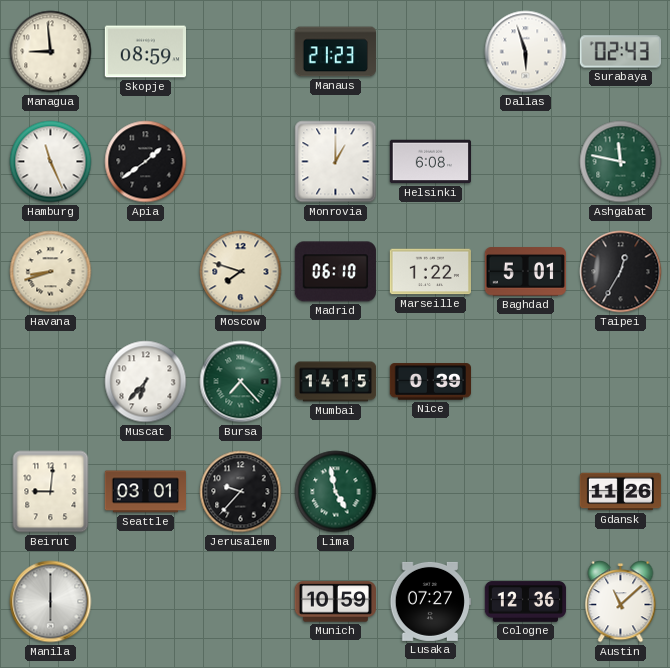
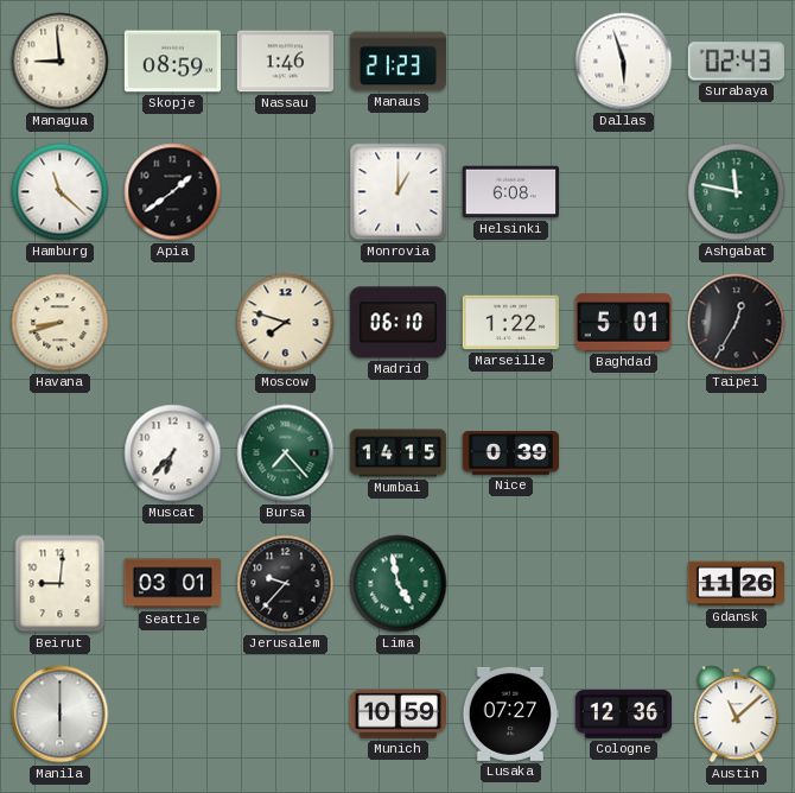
Nassau: none -> 1:46
Hamburg: 11:26 -> 11:22
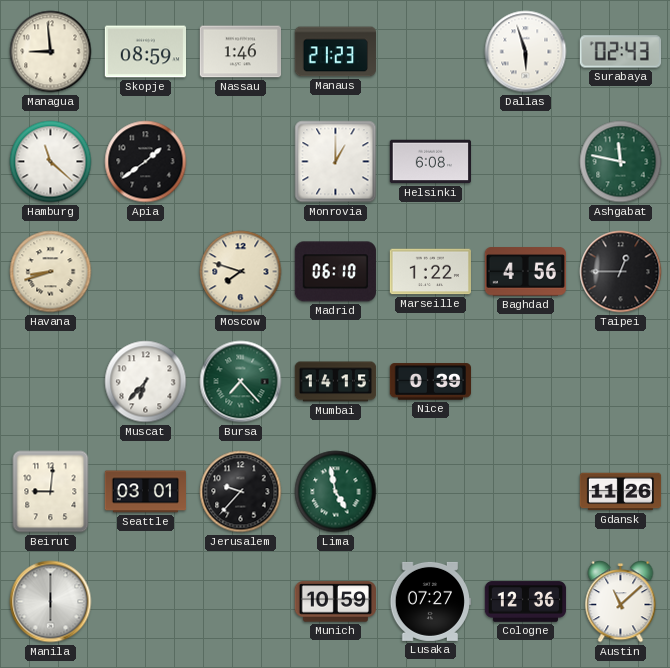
Baghdad: 5:01 -> 4:56
Taipei: 12:35 -> 12:45
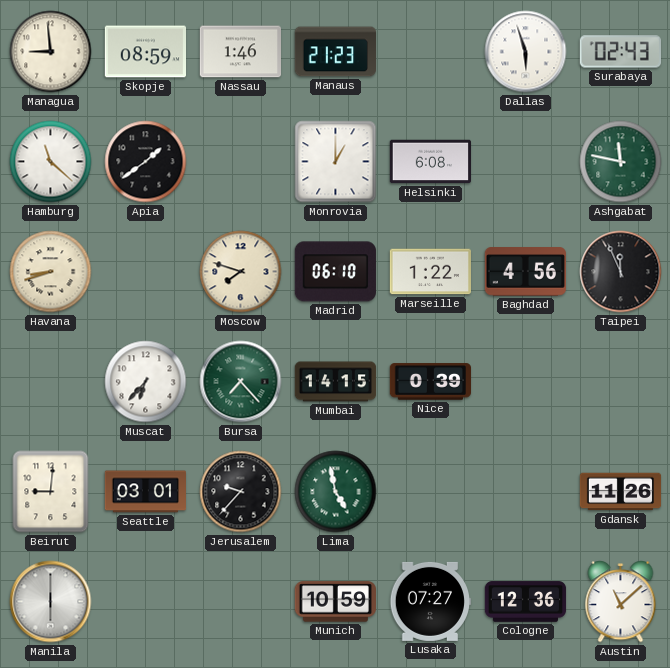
Taipei: 12:45 -> 11:56
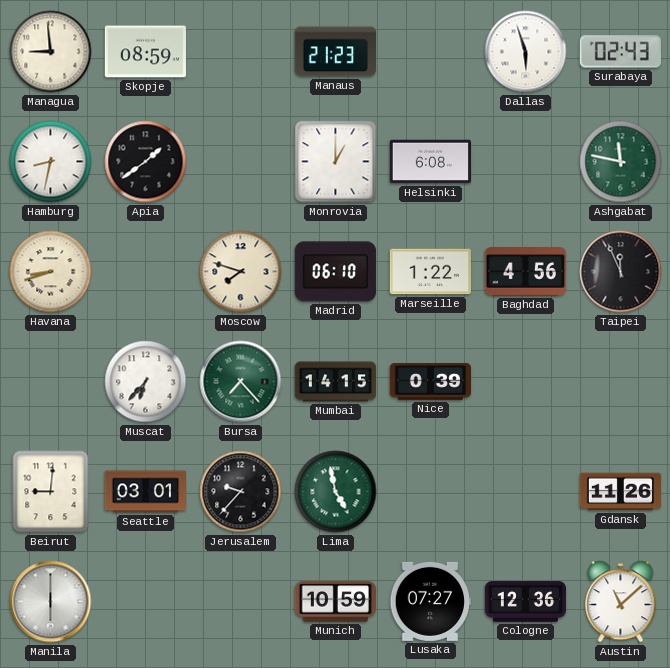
Nassau: 1:46 -> none
Hamburg: 11:22 -> 8:32
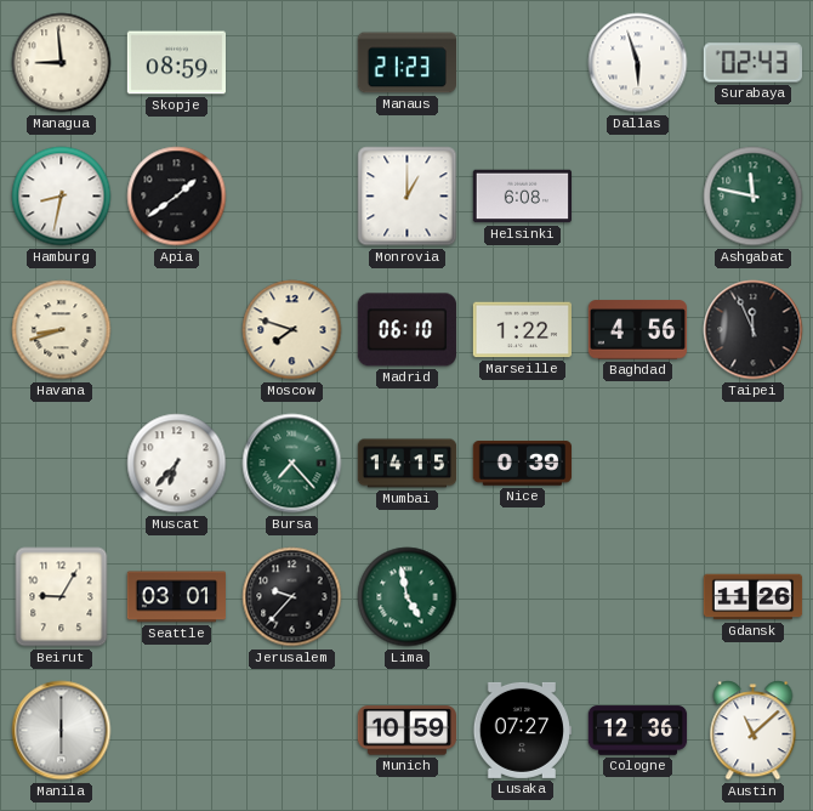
Beirut: 9:01 -> 9:05
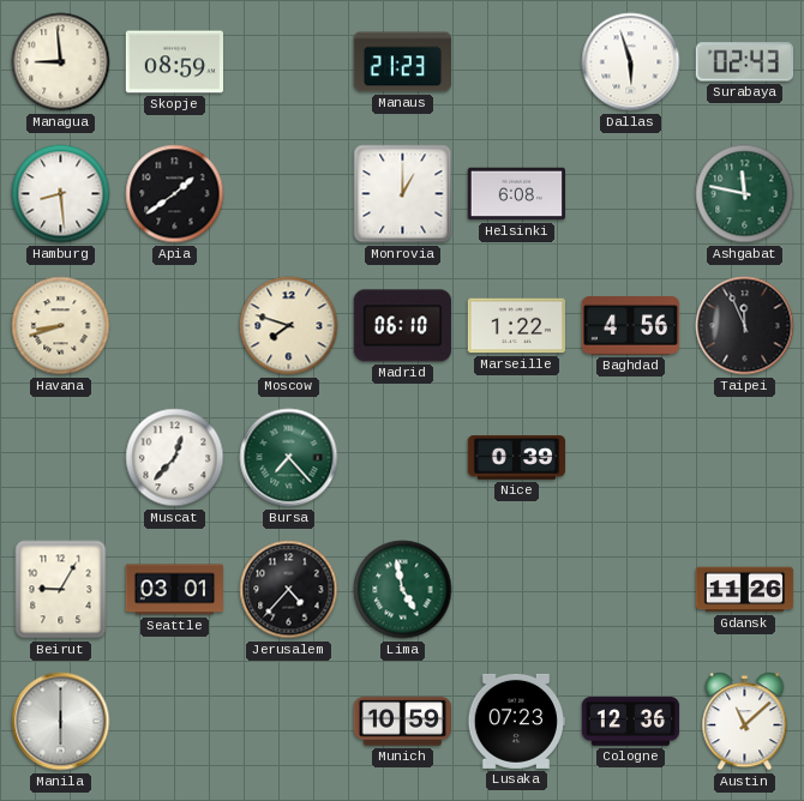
Hamburg: 8:32 -> 8:29
Muscat: 6:37 -> 12:37
Mumbai: 14:15 -> none
Jerusalem: 9:37 -> 4:37
Lusaka: 07:27 -> 07:23
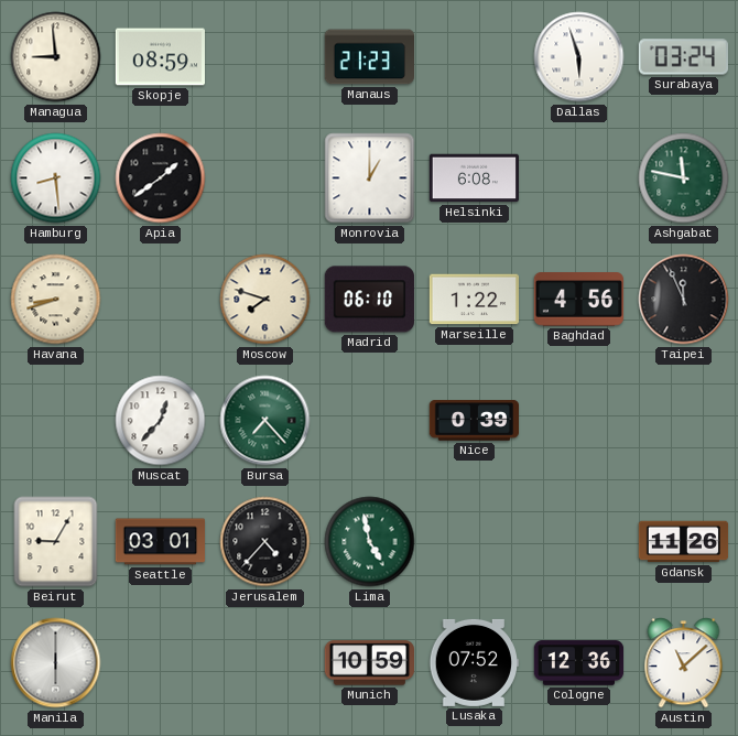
Surabaya: 02:43 -> 03:24
Lusaka: 07:23 -> 07:52
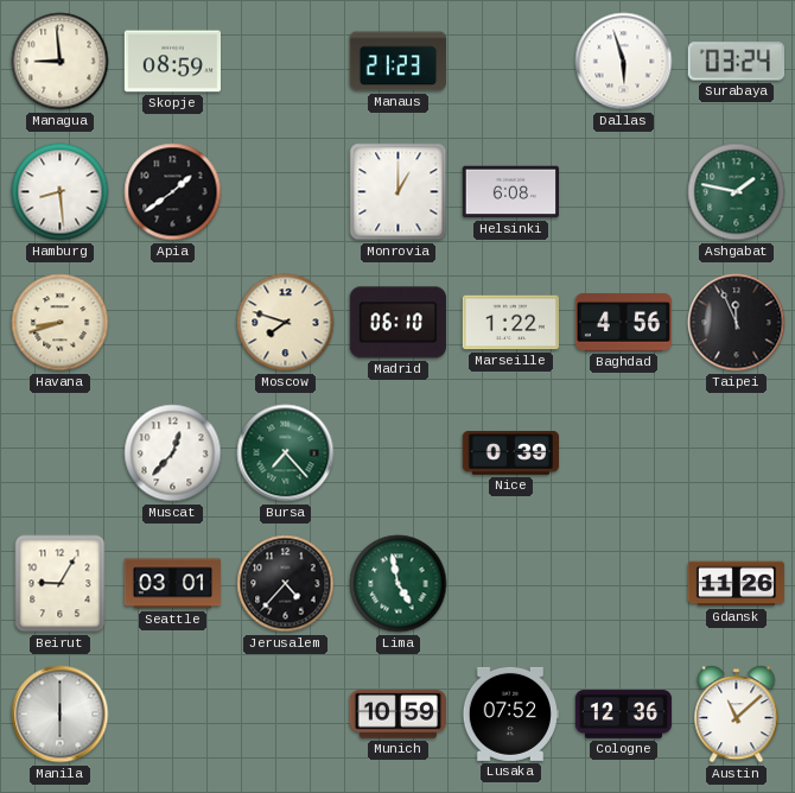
Ashgabat: 11:47 -> 1:47
